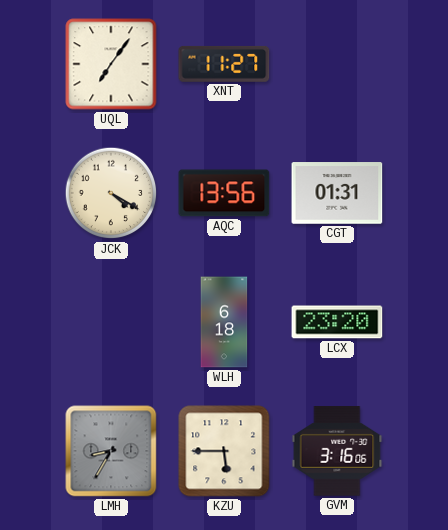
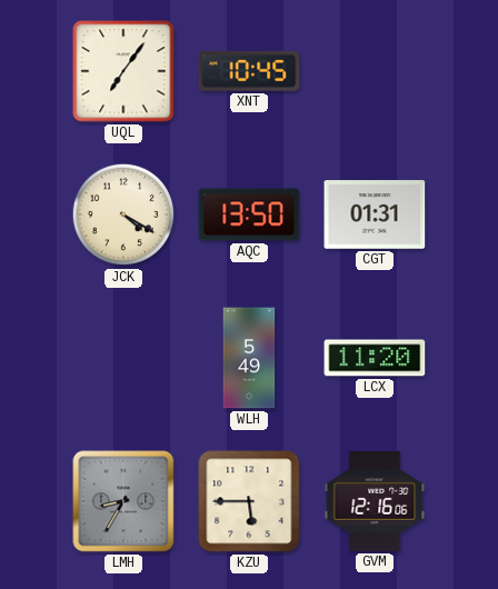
XNT: 11:27 -> 10:45
AQC: 13:56 -> 13:50
WLH: 6:18 -> 5:49
LCX: 23:20 -> 11:20
GVM: 3:16 -> 12:16
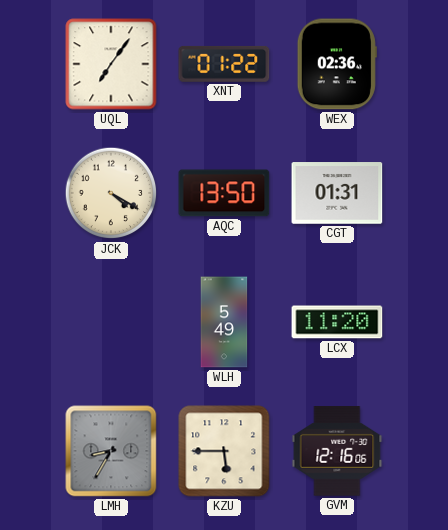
XNT: 10:45 -> 01:22
WEX: none -> 02:36
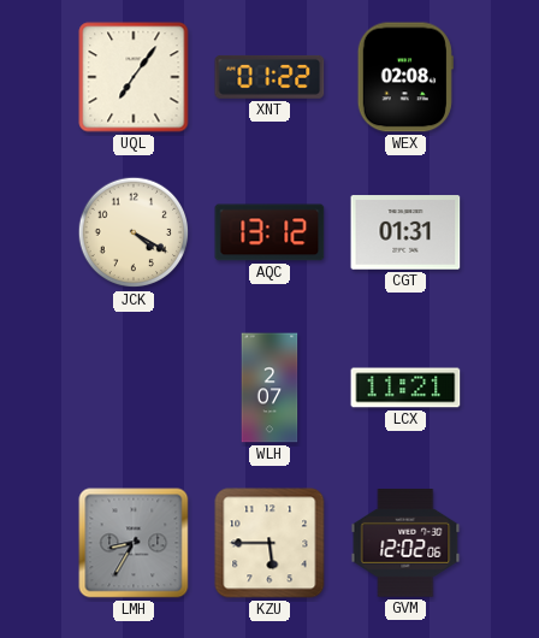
WEX: 02:36 -> 02:08
AQC: 13:50 -> 13:12
WLH: 5:49 -> 2:07
LCX: 11:20 -> 11:21
GVM: 12:16 -> 12:02
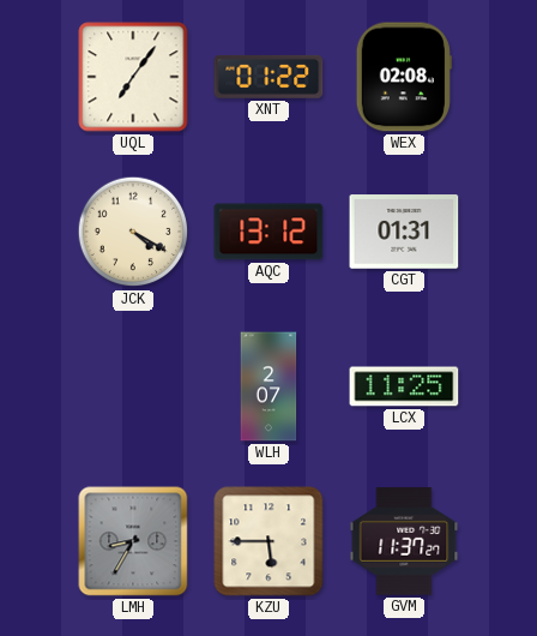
LCX: 11:21 -> 11:25
GVM: 12:02 -> 11:37
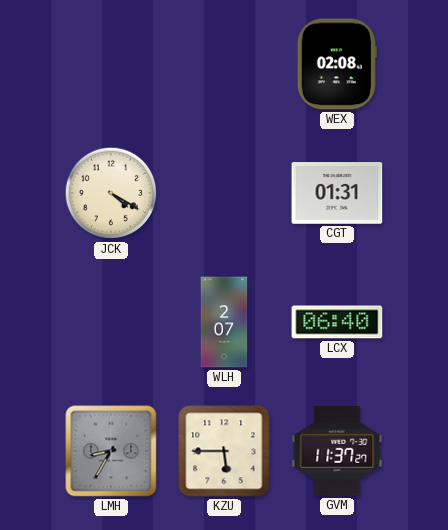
UQL: 7:06 -> none
XNT: 01:22 -> none
AQC: 13:12 -> none
LCX: 11:25 -> 06:40
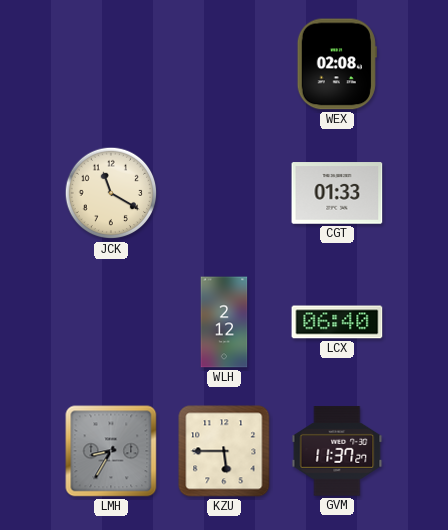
JCK: 4:20 -> 11:20
CGT: 01:31 -> 01:33
WLH: 2:07 -> 2:12
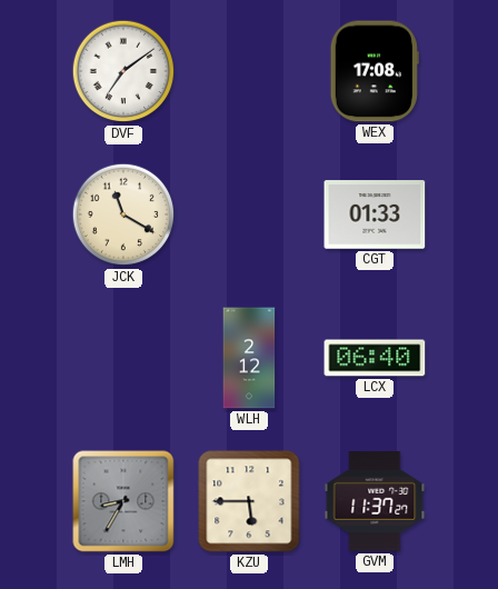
DVF: none -> 7:09
WEX: 02:08 -> 17:08
